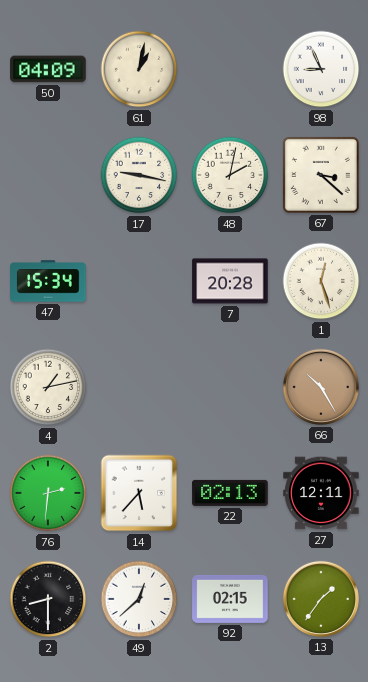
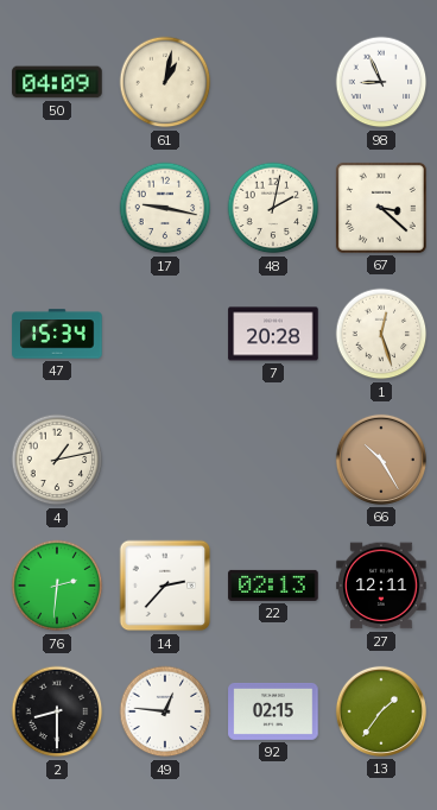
14: 5:37 -> 2:37
49: 12:38 -> 12:46
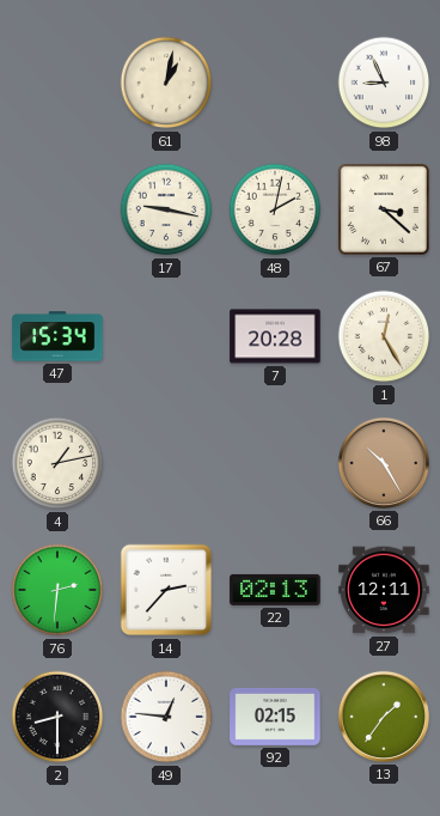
50: 04:09 -> none
1: 12:27 -> 12:25
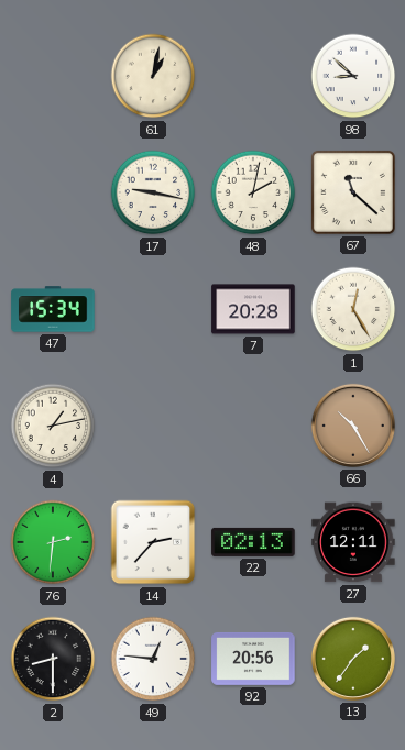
98: 8:56 -> 8:52
67: 3:22 -> 11:22
92: 02:15 -> 20:56
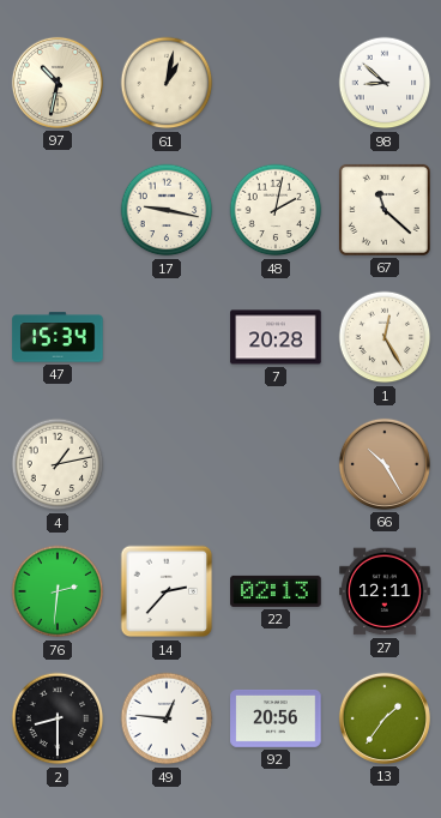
97: none -> 10:32
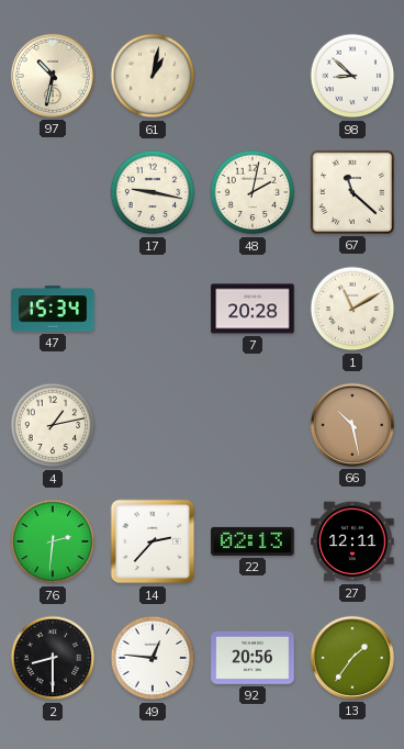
1: 12:25 -> 11:10
66: 10:25 -> 10:28
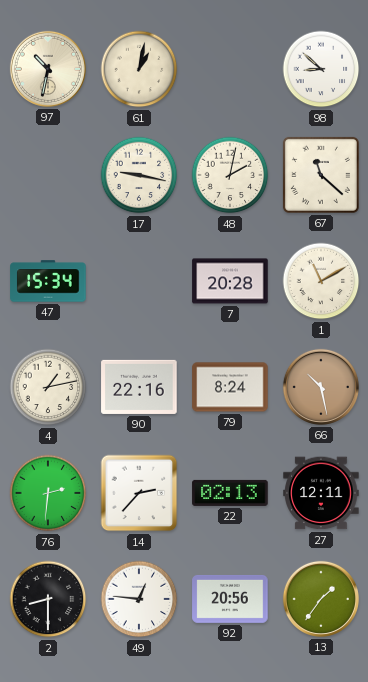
90: none -> 22:16
79: none -> 8:24
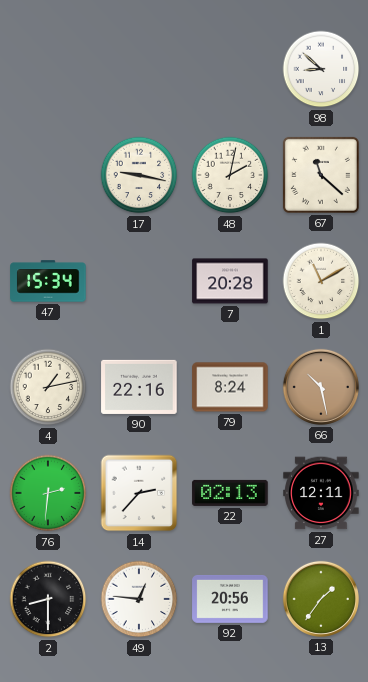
97: 10:32 -> none
61: 1:02 -> none
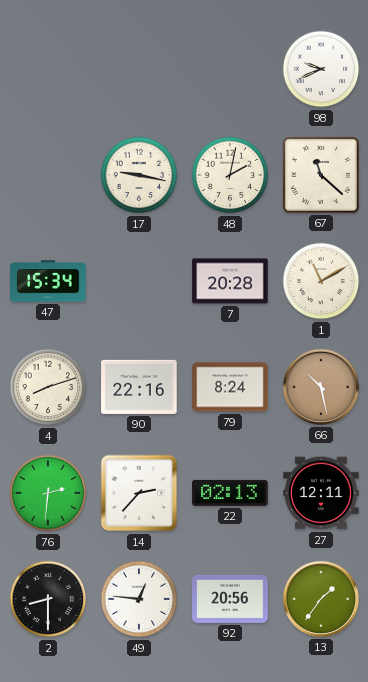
98: 8:52 -> 9:41
4: 1:13 -> 8:12
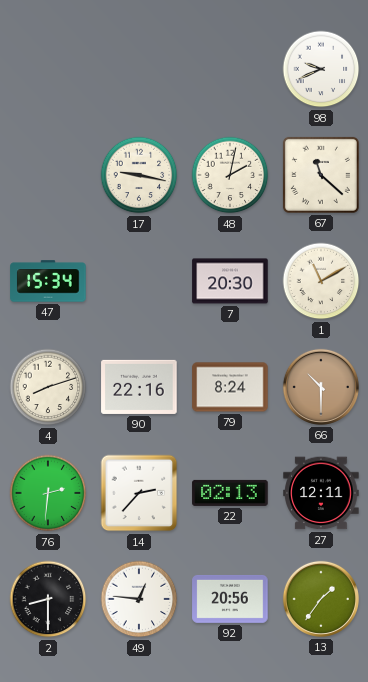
7: 20:28 -> 20:30
66: 10:28 -> 10:30
